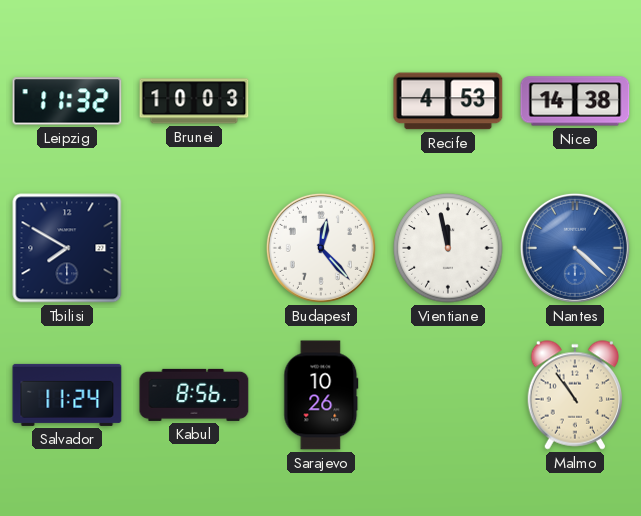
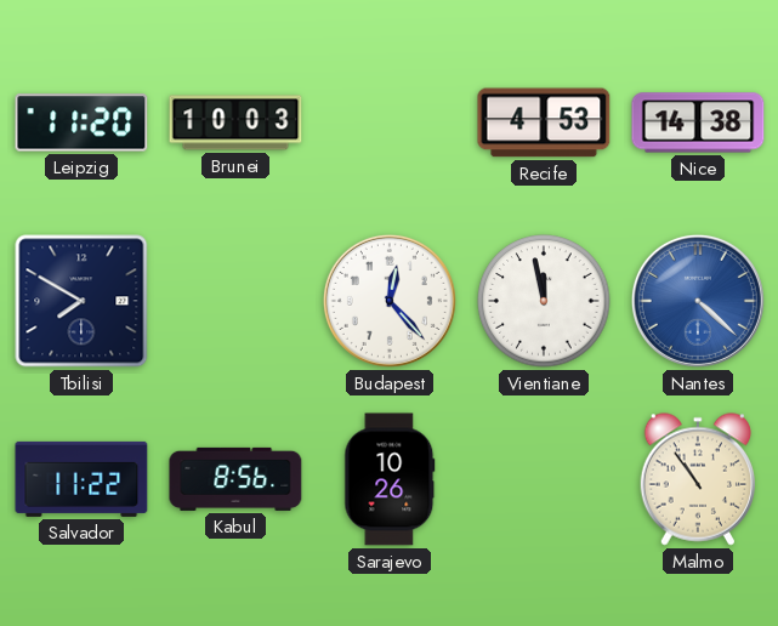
Leipzig: 11:32 -> 11:20
Salvador: 11:24 -> 11:22
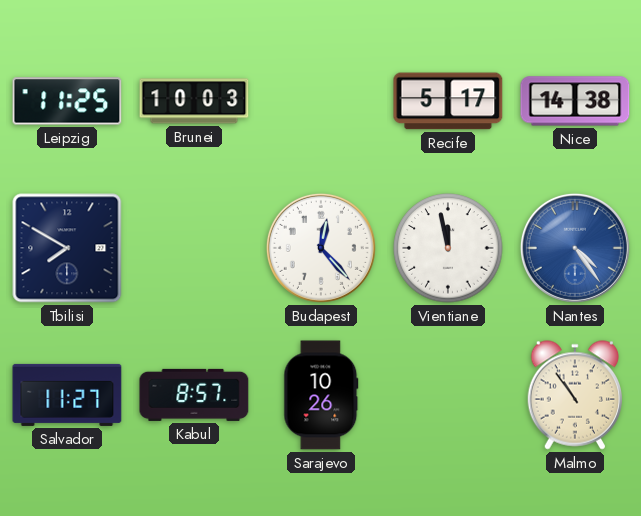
Leipzig: 11:20 -> 11:25
Recife: 4:53 -> 5:17
Nantes: 4:22 -> 4:24
Salvador: 11:22 -> 11:27
Kabul: 8:56 -> 8:57
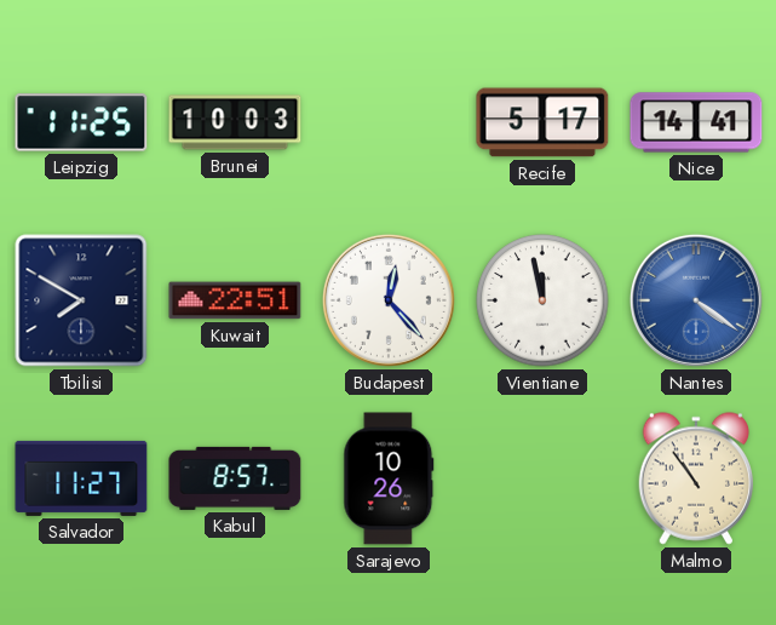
Nice: 14:38 -> 14:41
Kuwait: none -> 22:51
Nantes: 4:24 -> 4:21
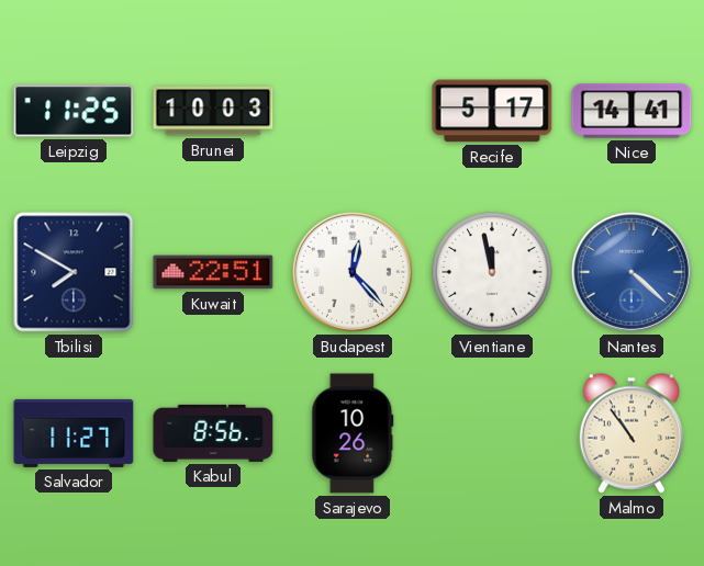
Nantes: 4:21 -> 4:22
Kabul: 8:57 -> 8:56
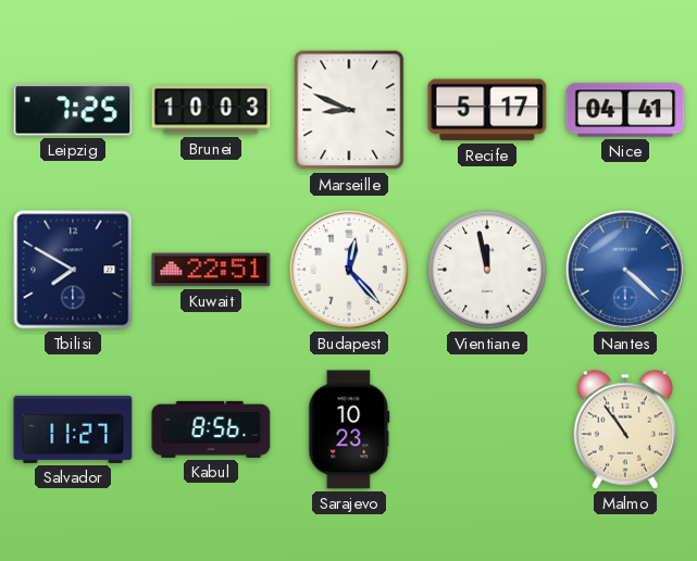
Leipzig: 11:25 -> 7:25
Marseille: none -> 8:49
Nice: 14:41 -> 04:41
Sarajevo: 10:26 -> 10:23
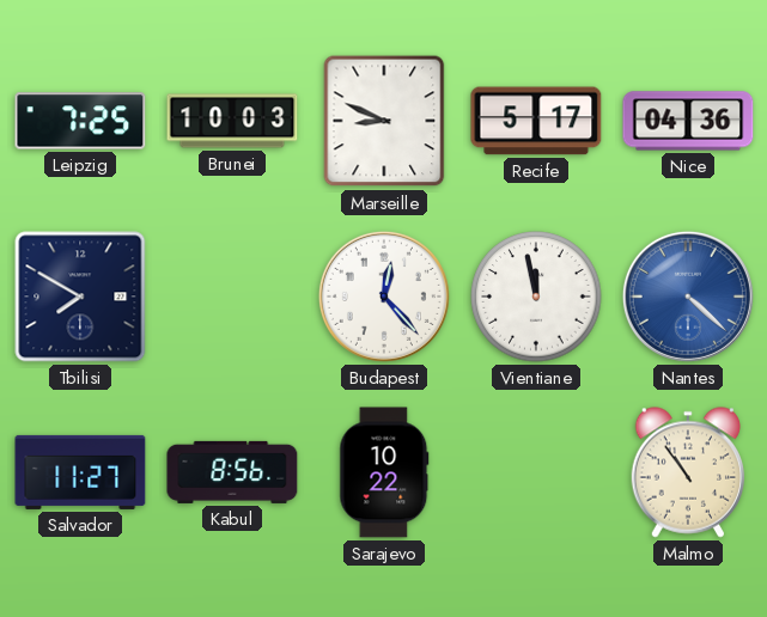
Nice: 04:41 -> 04:36
Kuwait: 22:51 -> none
Sarajevo: 10:23 -> 10:22
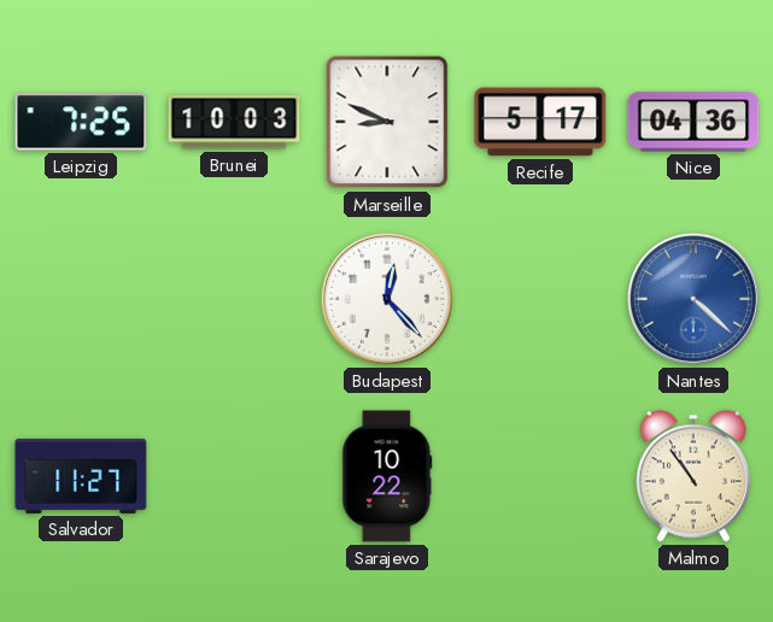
Tbilisi: 7:50 -> none
Vientiane: 11:58 -> none
Kabul: 8:56 -> none
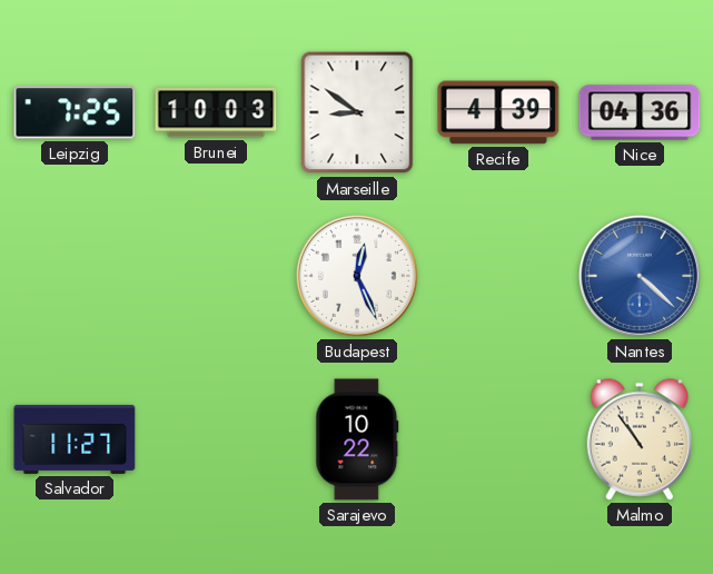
Marseille: 8:49 -> 8:51
Recife: 5:17 -> 4:39
Budapest: 12:23 -> 12:26
